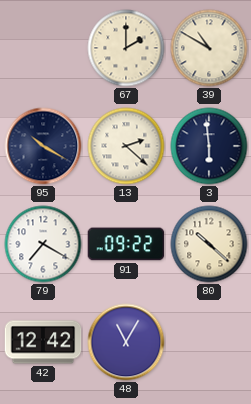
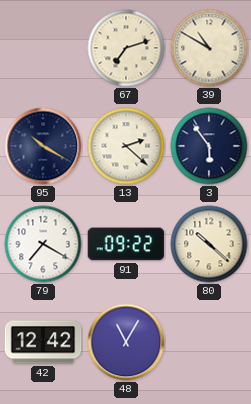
67: 2:00 -> 7:12
3: 5:59 -> 5:54
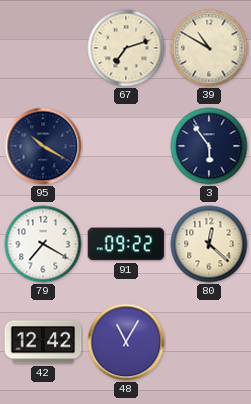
13: 2:22 -> none
80: 10:22 -> 12:22
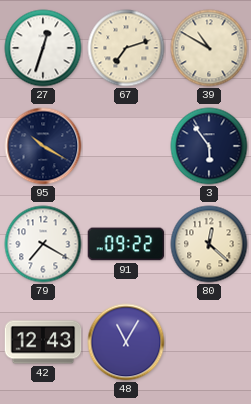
27: none -> 12:33
42: 12:42 -> 12:43
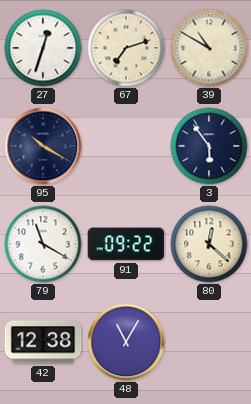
79: 7:20 -> 11:20
42: 12:43 -> 12:38
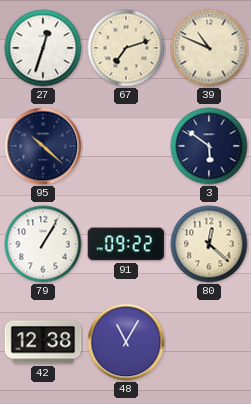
39: 10:50 -> 10:49
95: 10:20 -> 10:22
3: 5:54 -> 5:51
79: 11:20 -> 1:05
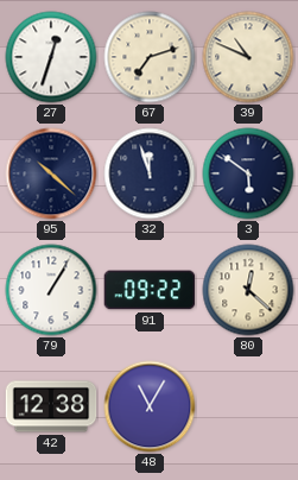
32: none -> 11:57
